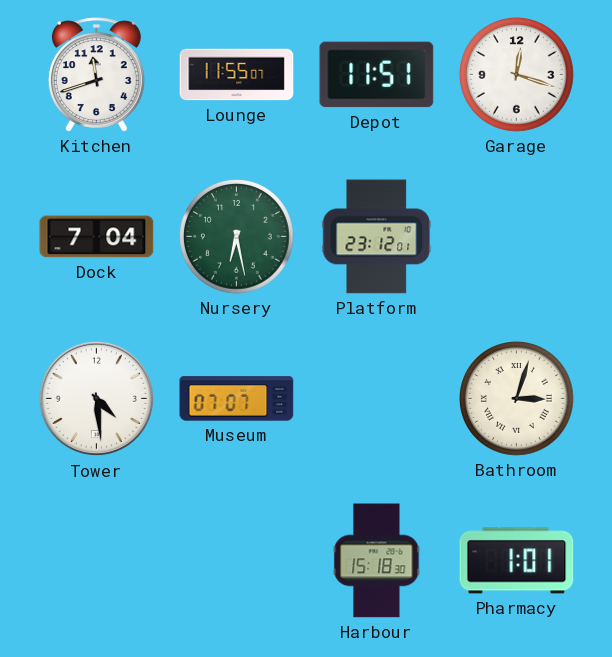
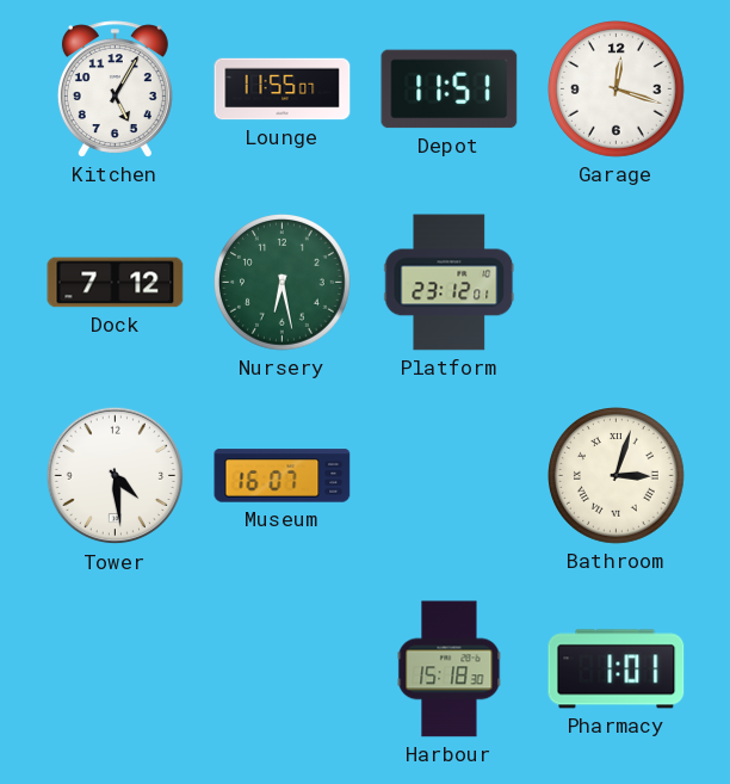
Kitchen: 11:42 -> 5:05
Dock: 7:04 -> 7:12
Museum: 07:07 -> 16:07
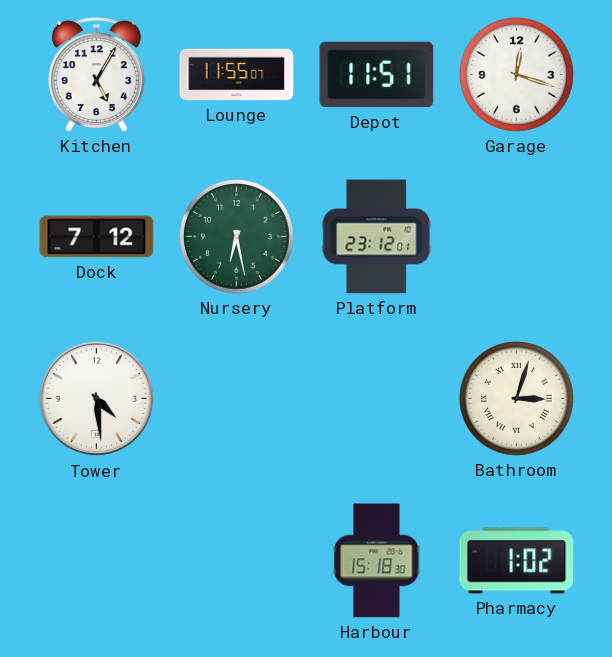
Museum: 16:07 -> none
Pharmacy: 1:01 -> 1:02
